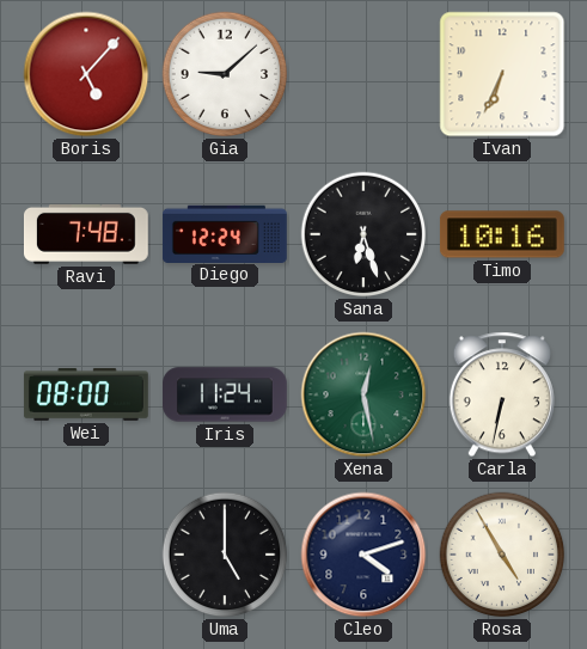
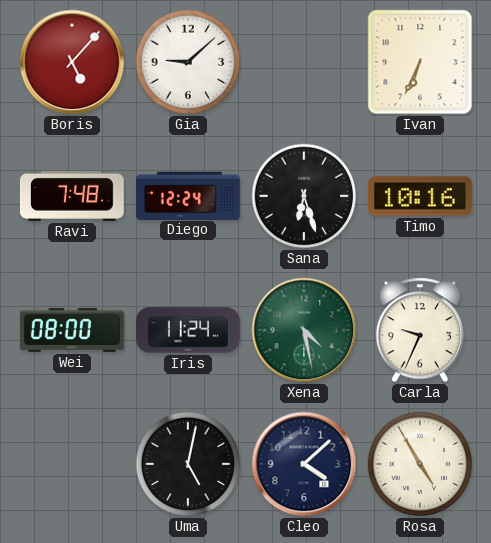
Xena: 12:28 -> 4:28
Carla: 6:32 -> 9:34
Uma: 5:00 -> 5:02
Cleo: 4:12 -> 4:08
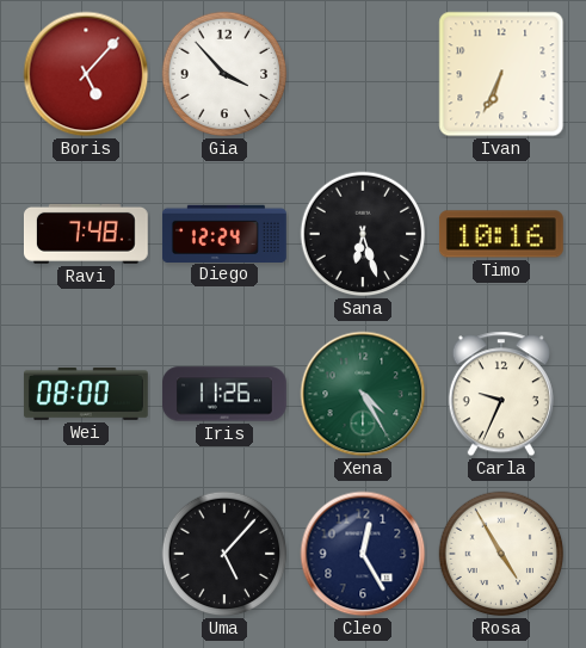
Gia: 9:08 -> 3:53
Iris: 11:24 -> 11:26
Xena: 4:28 -> 4:25
Uma: 5:02 -> 5:07
Cleo: 4:08 -> 12:25
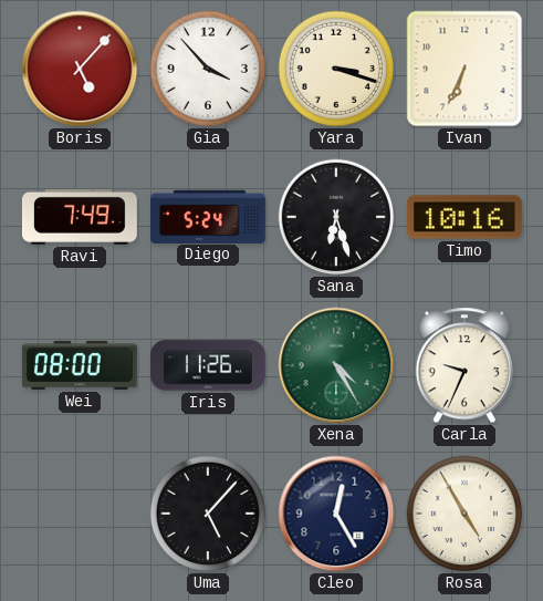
Yara: none -> 3:18
Ravi: 7:48 -> 7:49
Diego: 12:24 -> 5:24
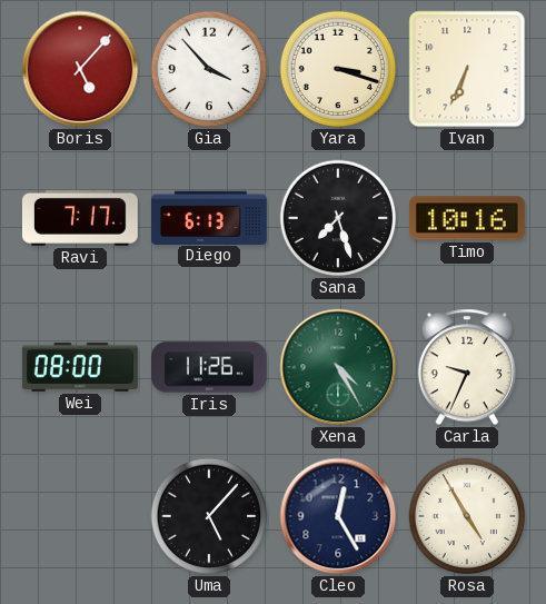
Ravi: 7:49 -> 7:17
Diego: 5:24 -> 6:13
Sana: 6:27 -> 7:27
